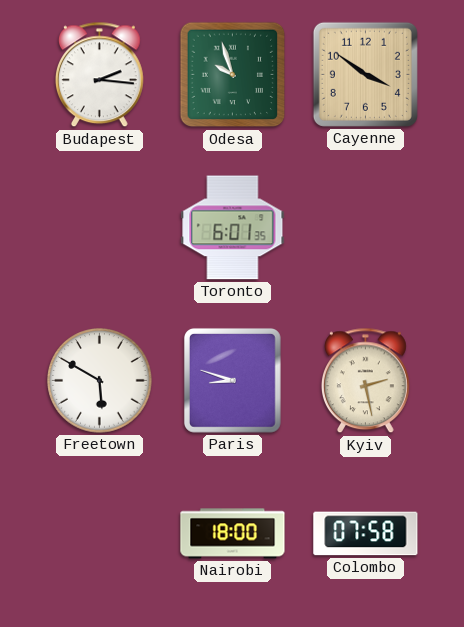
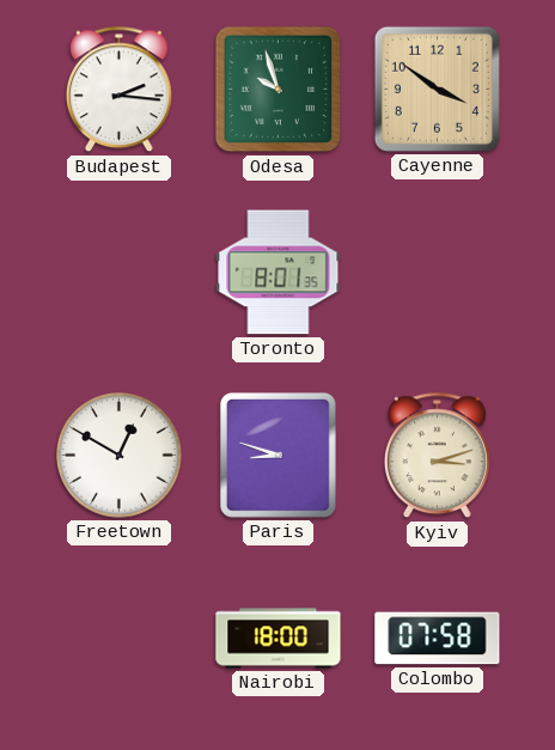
Toronto: 6:01 -> 8:01
Freetown: 5:50 -> 12:50
Kyiv: 2:28 -> 3:12
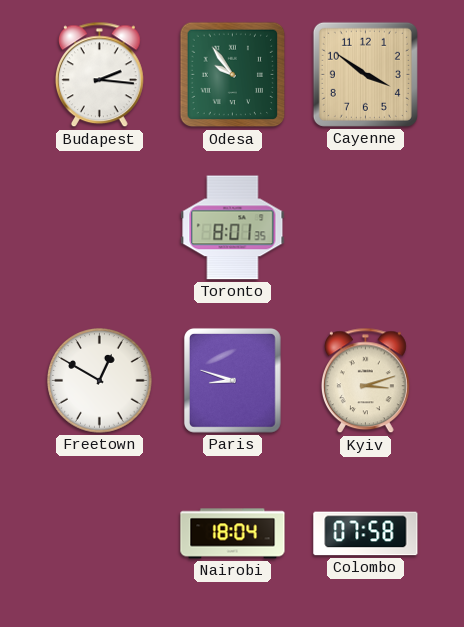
Odesa: 9:57 -> 9:54
Nairobi: 18:00 -> 18:04
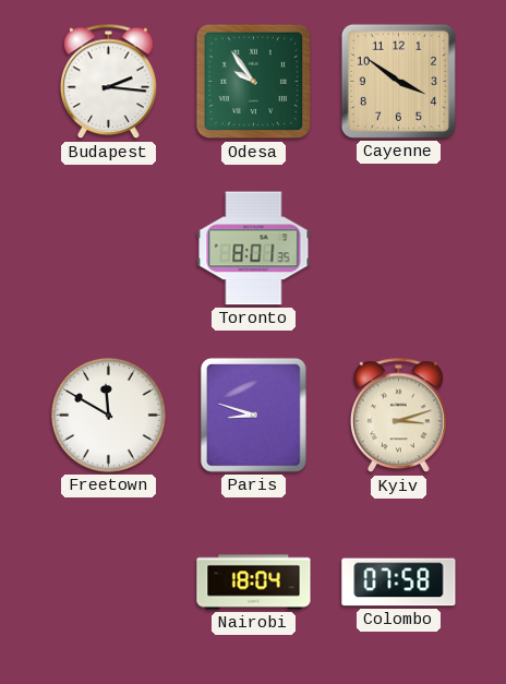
Freetown: 12:50 -> 11:50
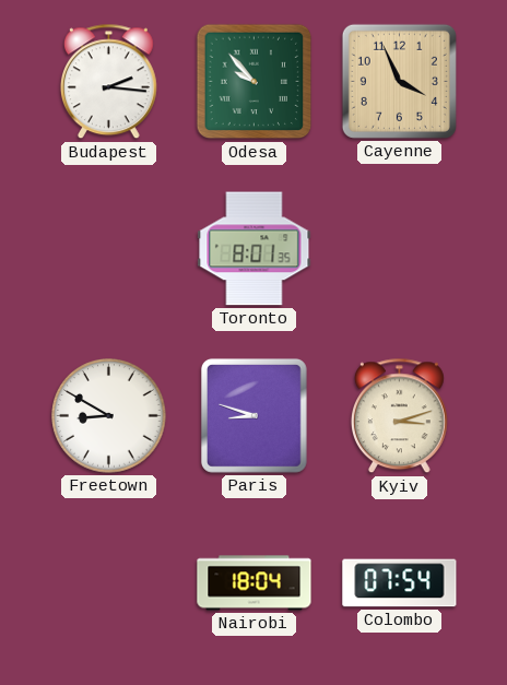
Odesa: 9:54 -> 9:53
Cayenne: 3:51 -> 3:56
Freetown: 11:50 -> 8:50
Colombo: 07:58 -> 07:54
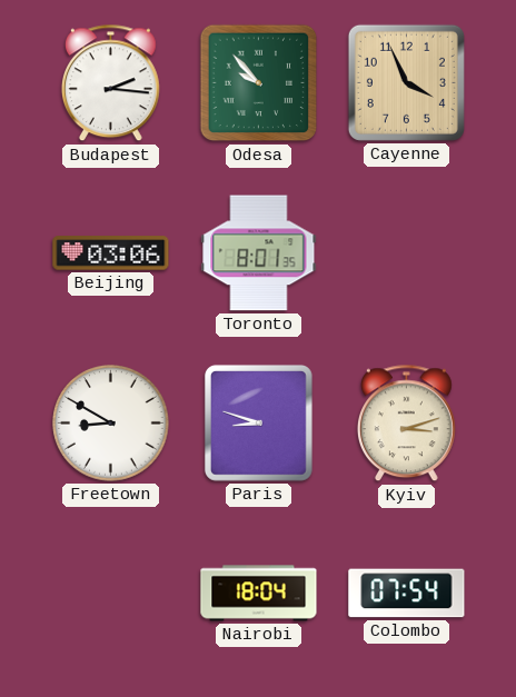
Beijing: none -> 03:06
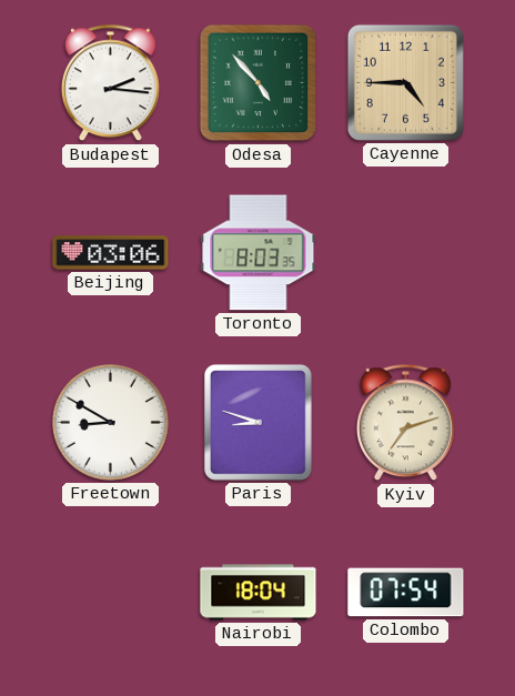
Odesa: 9:53 -> 4:53
Cayenne: 3:56 -> 4:45
Toronto: 8:01 -> 8:03
Kyiv: 3:12 -> 7:12
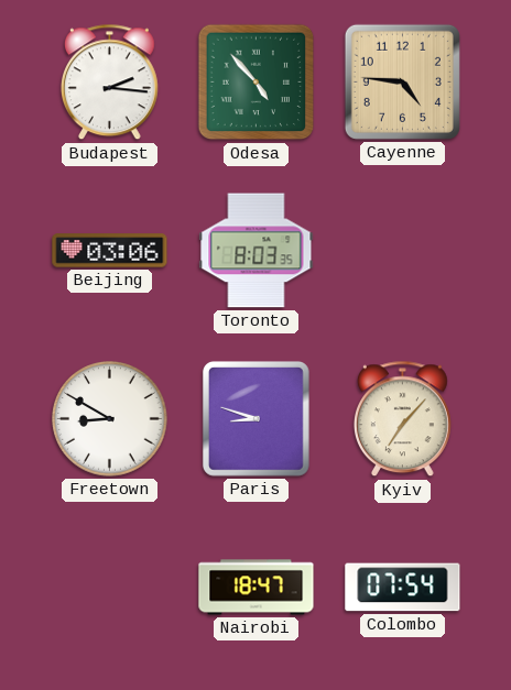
Cayenne: 4:45 -> 4:46
Kyiv: 7:12 -> 7:07
Nairobi: 18:04 -> 18:47
